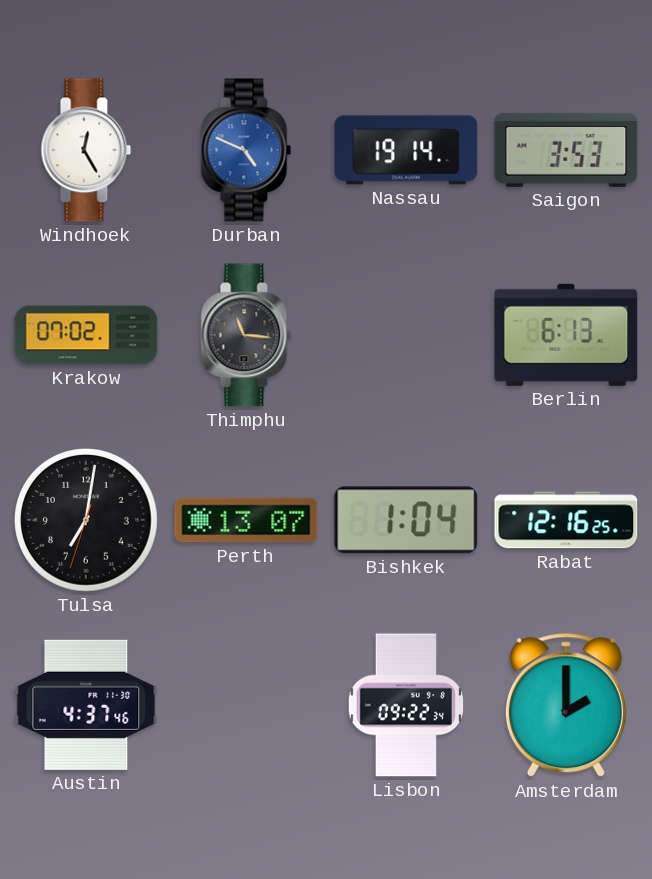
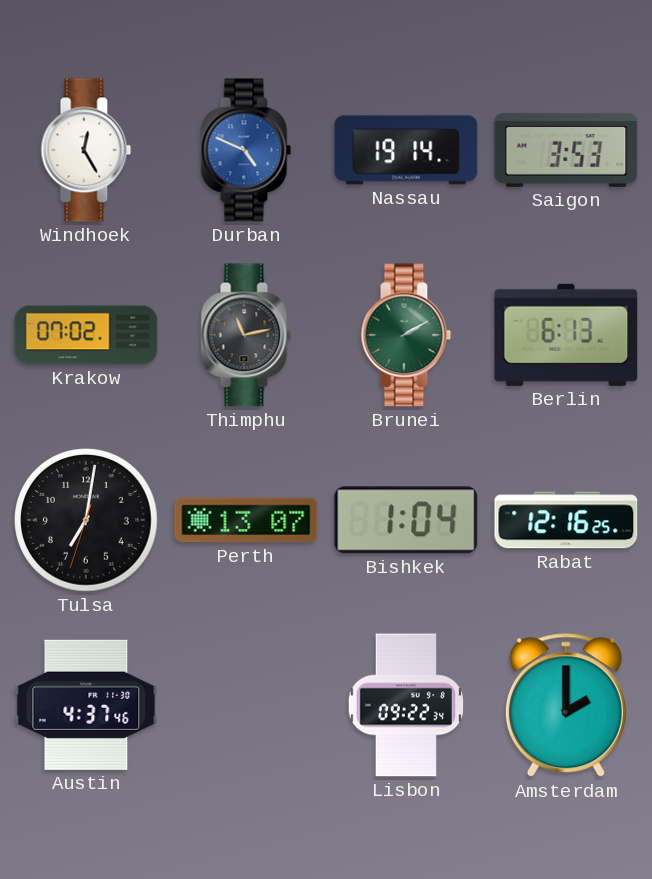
Thimphu: 11:16 -> 11:13
Brunei: none -> 2:10
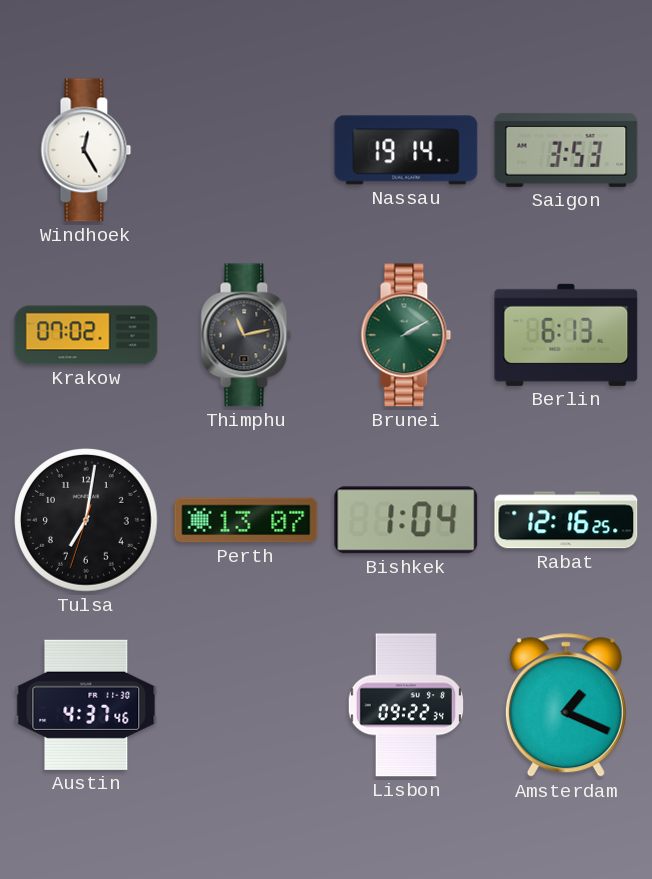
Durban: 4:49 -> none
Amsterdam: 2:00 -> 1:19
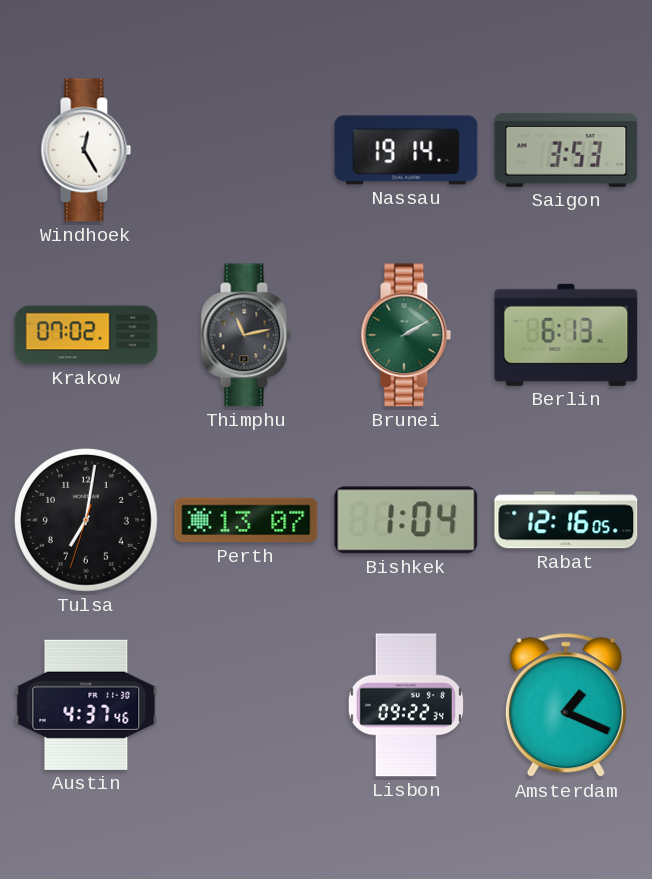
Rabat: 12:16:25 -> 12:16:05
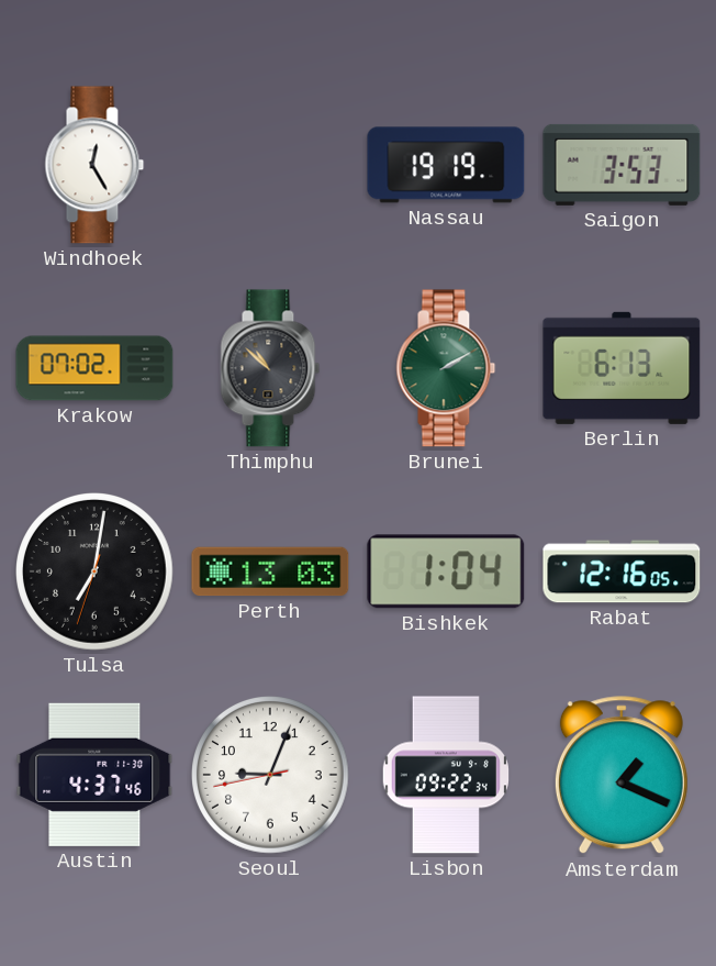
Nassau: 19:14 -> 19:19
Thimphu: 11:13 -> 10:52
Perth: 13:07 -> 13:03
Seoul: none -> 9:03
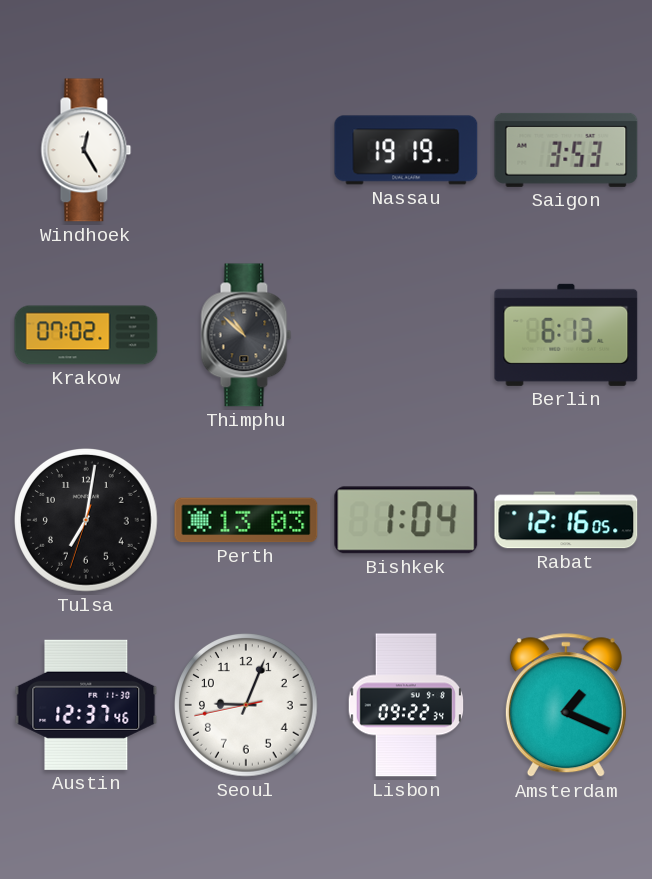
Brunei: 2:10 -> none
Austin: 4:37 -> 12:37
